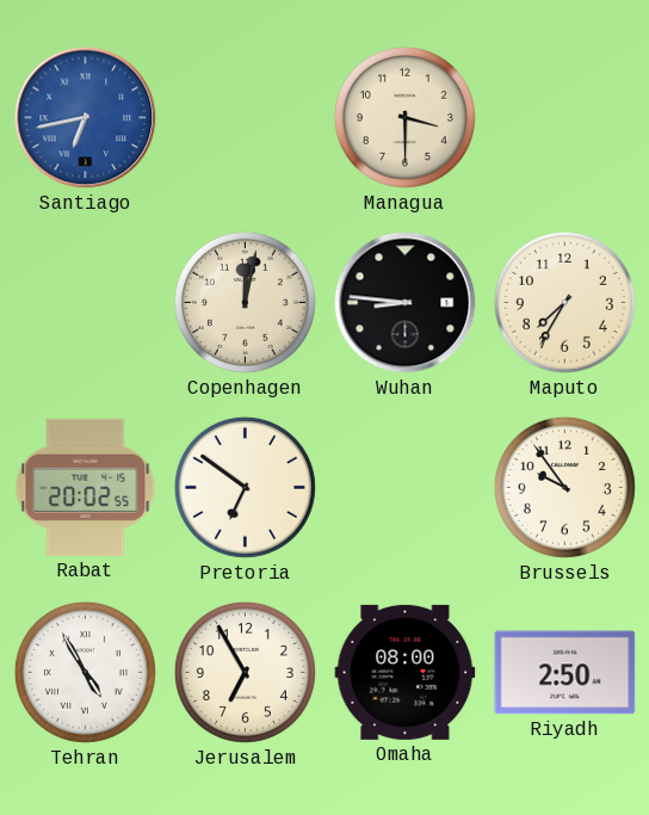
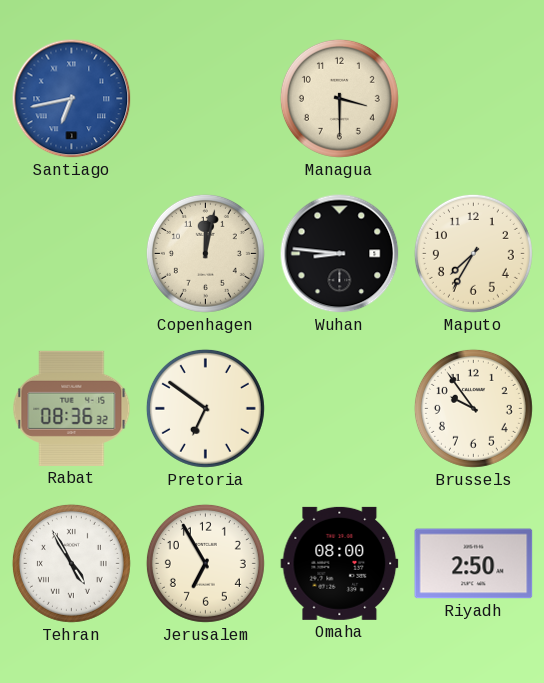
Rabat: 20:02 -> 08:36
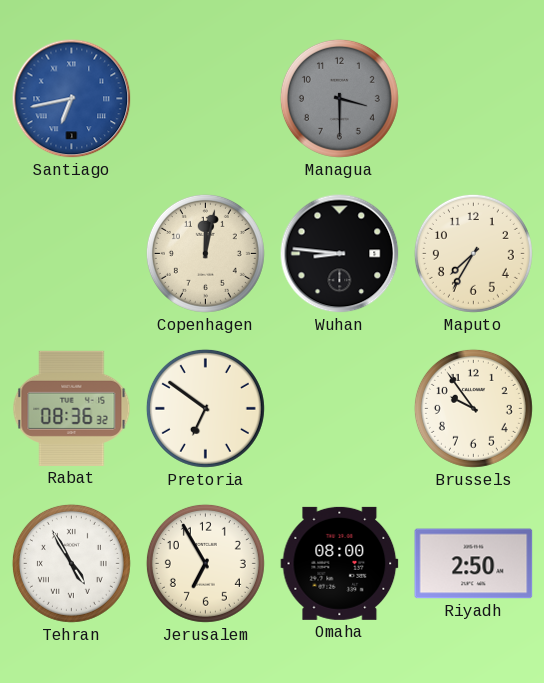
Managua dial: cream -> grey
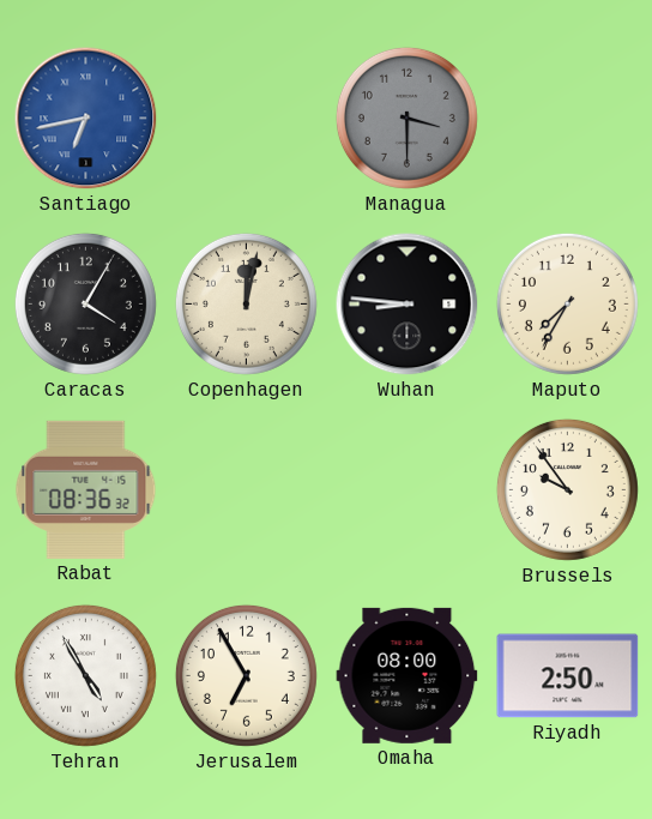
Caracas: none -> 4:05
Pretoria: 6:51 -> none
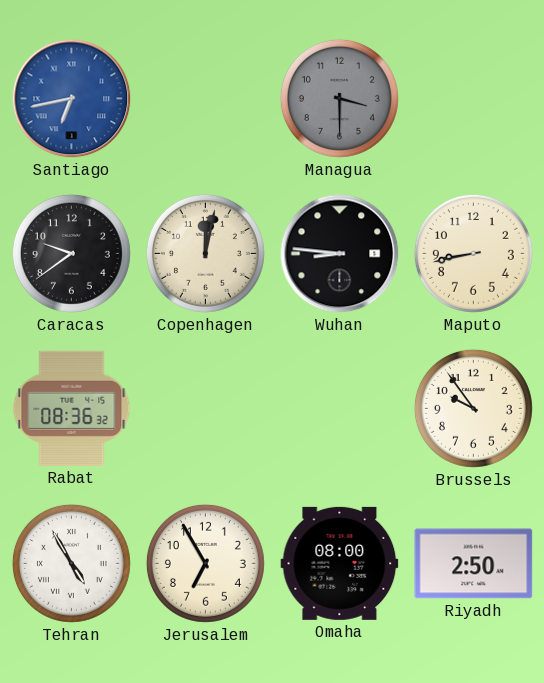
Caracas: 4:05 -> 9:39
Maputo: 7:35 -> 8:43
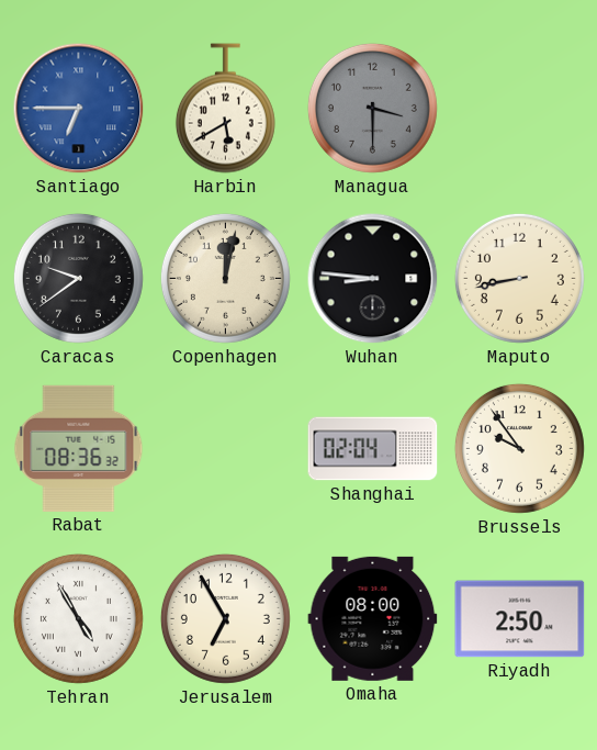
Santiago: 6:43 -> 6:45
Harbin: none -> 5:40
Shanghai: none -> 02:04
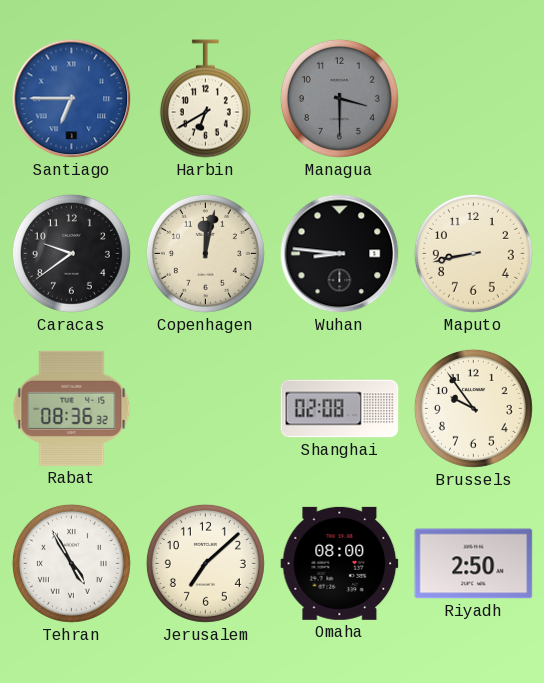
Harbin: 5:40 -> 6:40
Shanghai: 02:04 -> 02:08
Jerusalem: 6:55 -> 7:08
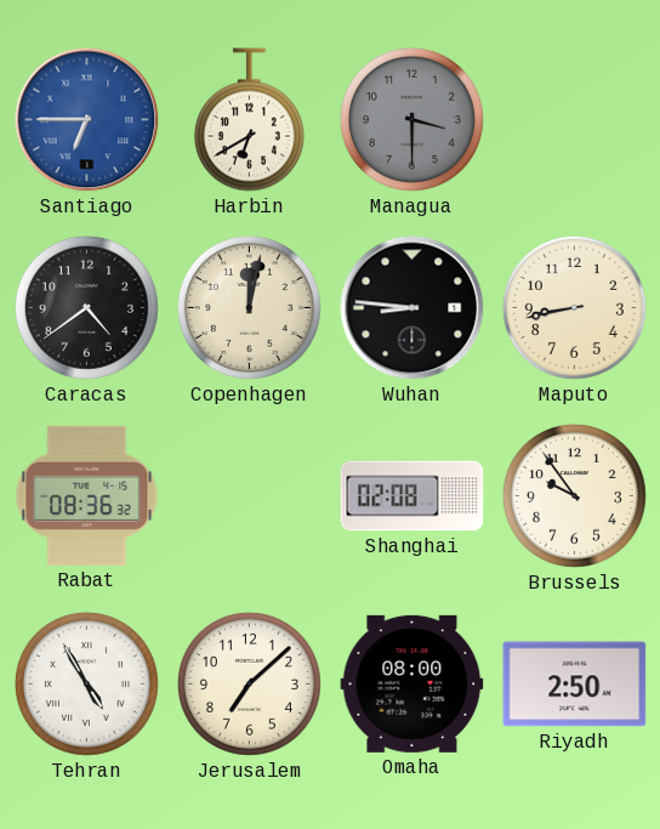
Caracas: 9:39 -> 4:39
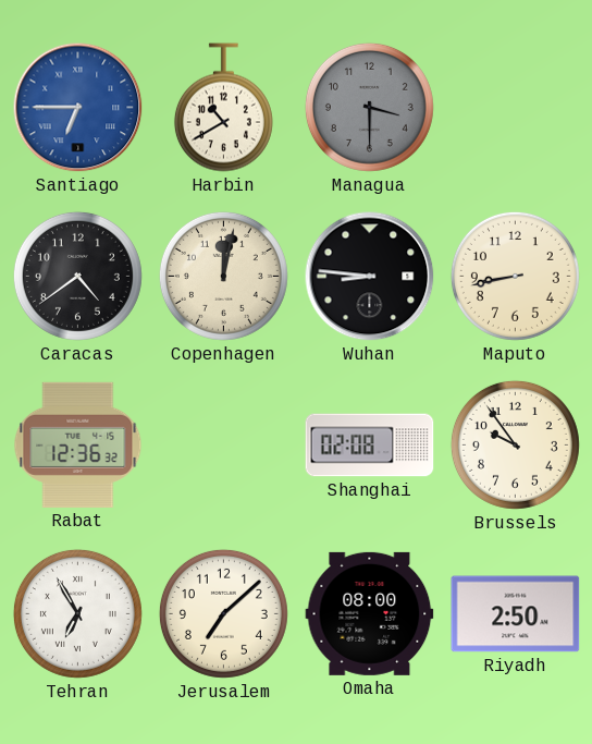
Harbin: 6:40 -> 10:40
Rabat: 08:36 -> 12:36
Tehran: 4:55 -> 6:55
